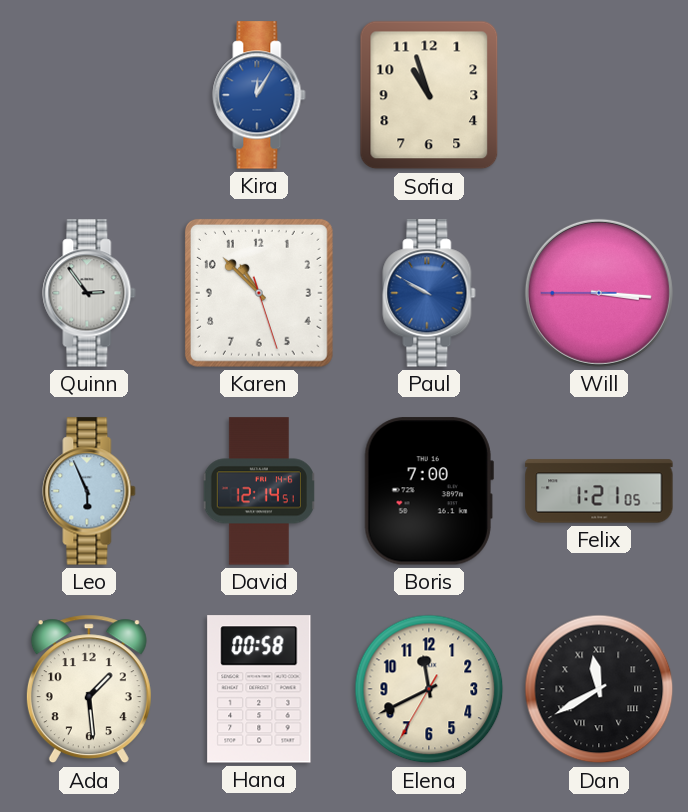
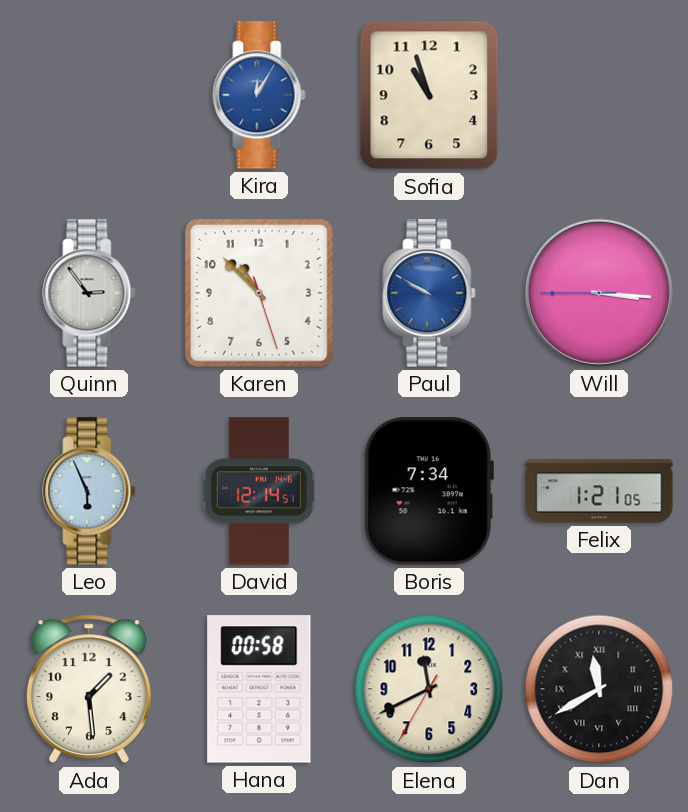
Boris: 7:00 -> 7:34
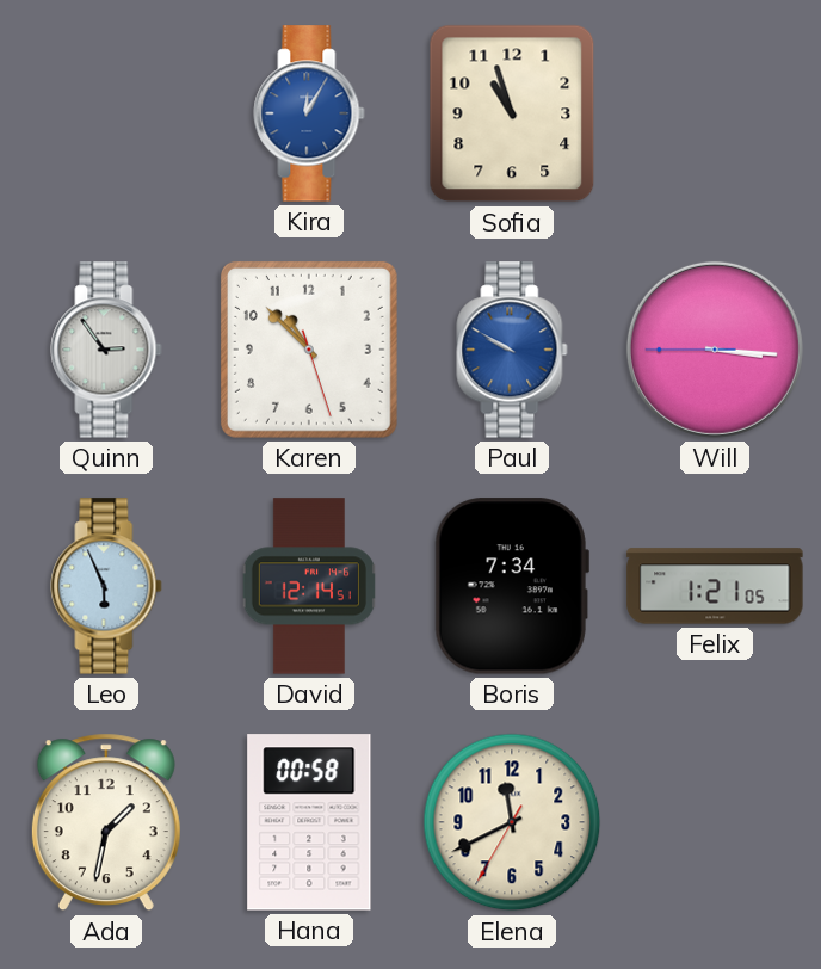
Ada: 1:29 -> 1:32
Dan: 11:40 -> none
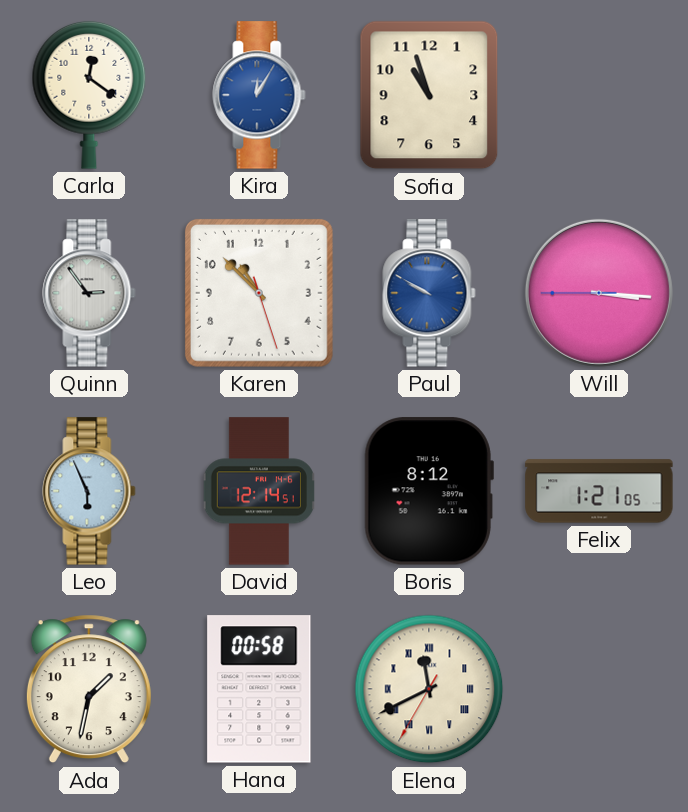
Carla: none -> 12:21
Boris: 7:34 -> 8:12
Elena numerals: Arabic -> Roman
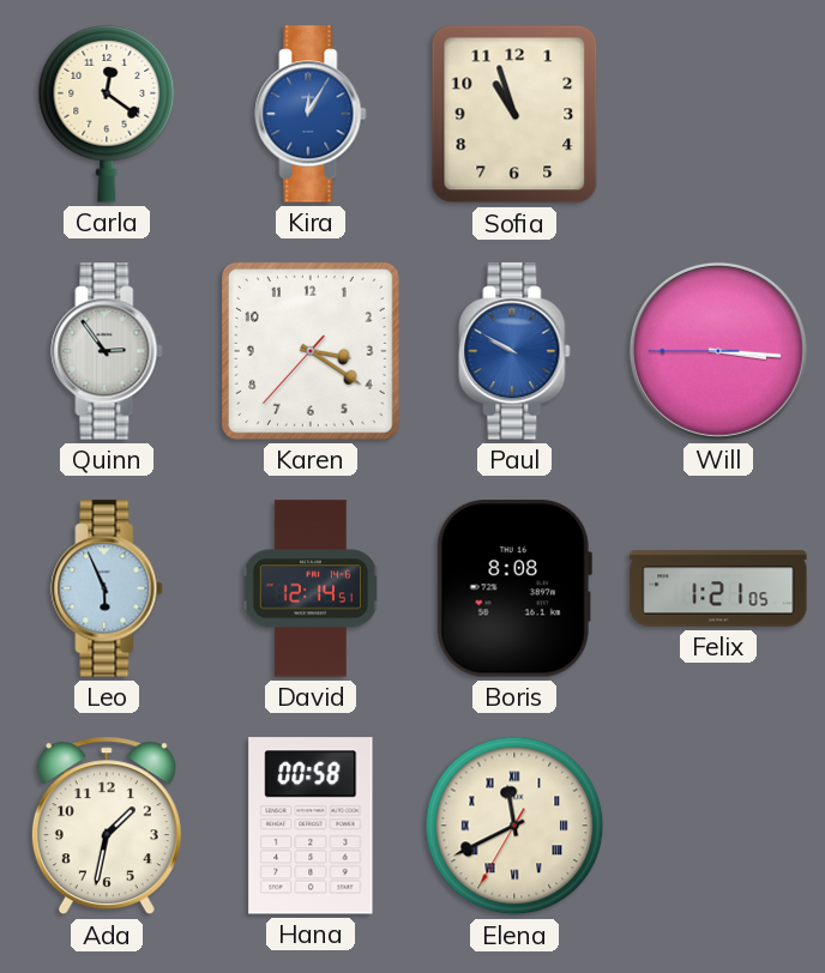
Karen: 10:52 -> 3:20
Boris: 8:12 -> 8:08
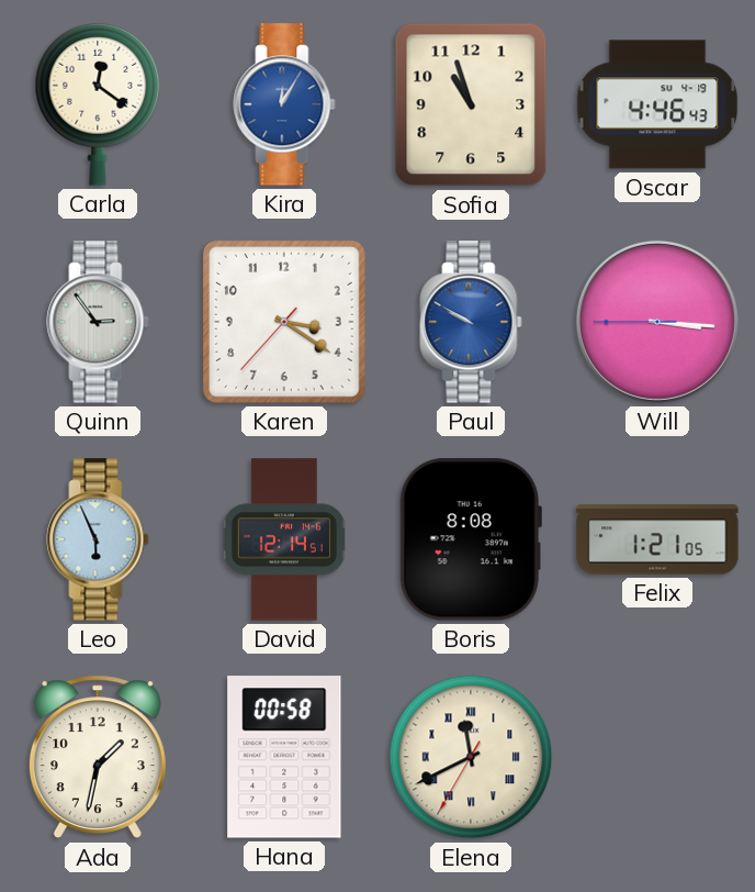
Oscar: none -> 4:46
